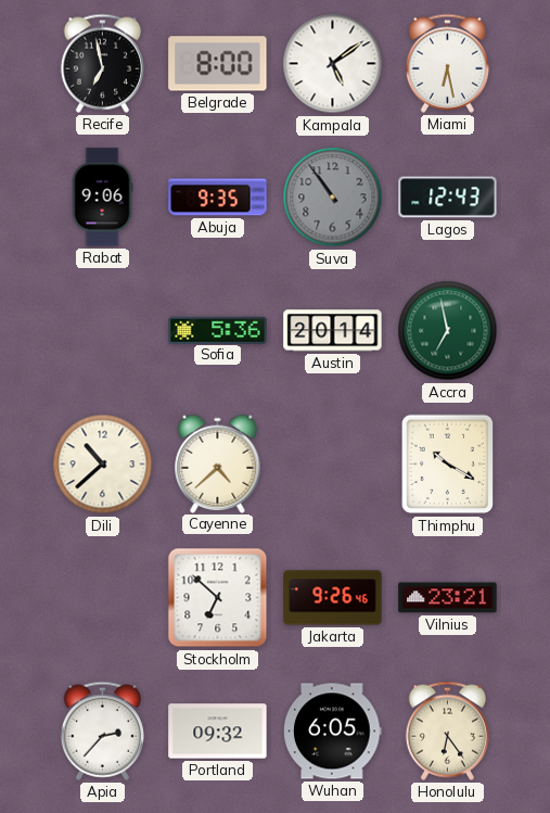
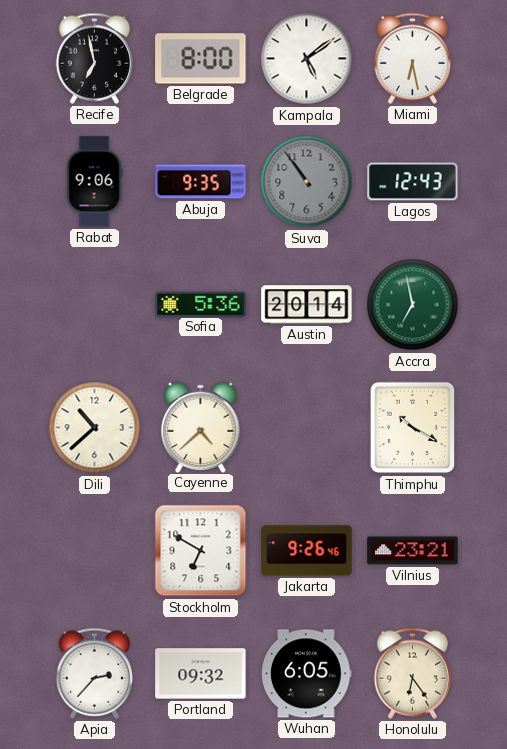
Stockholm: 6:52 -> 6:50
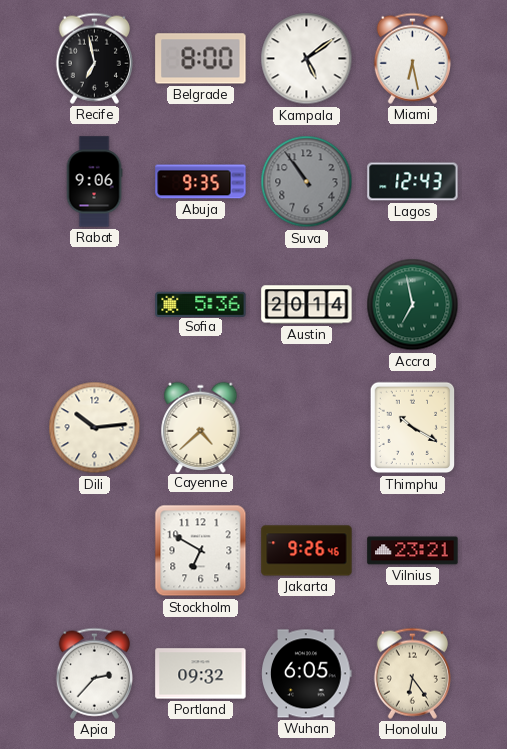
Dili: 10:38 -> 10:14
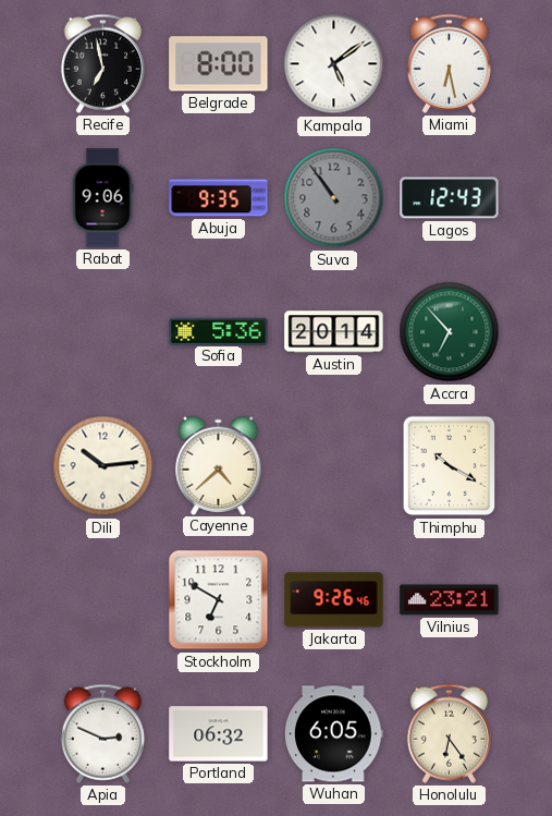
Accra: 6:58 -> 6:53
Apia: 2:37 -> 2:49
Portland: 09:32 -> 06:32
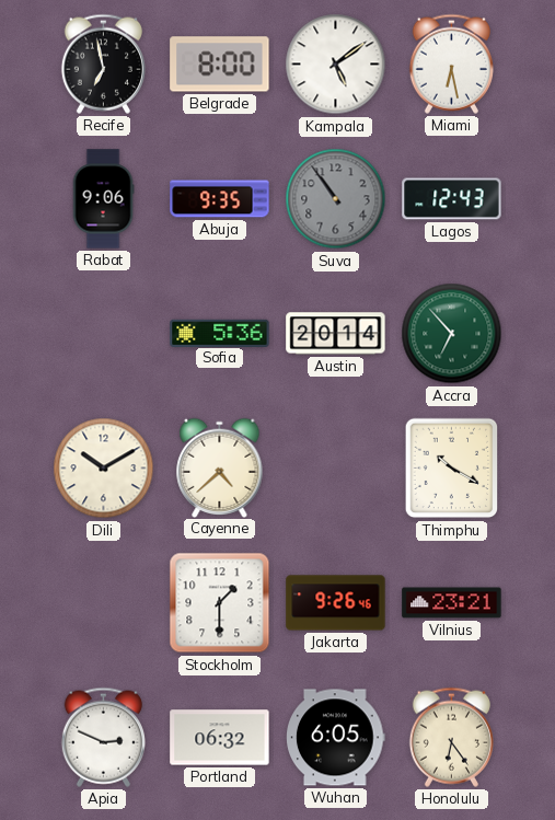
Dili: 10:14 -> 10:10
Stockholm: 6:50 -> 1:30
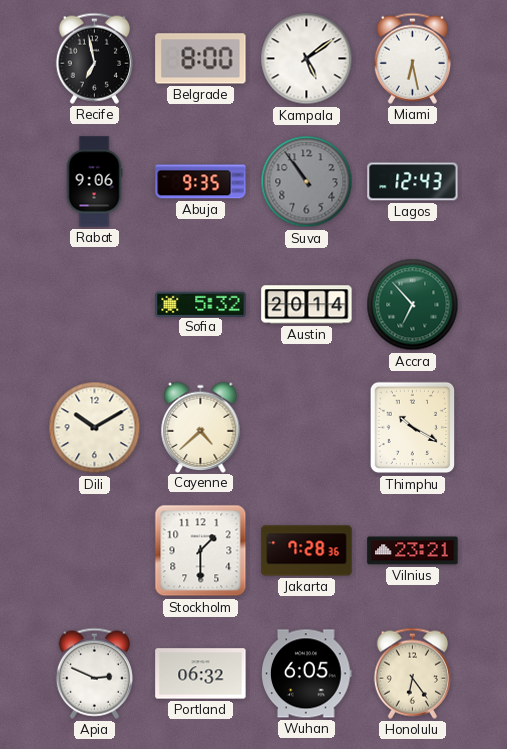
Sofia: 5:36 -> 5:32
Jakarta: 9:26 -> 7:28
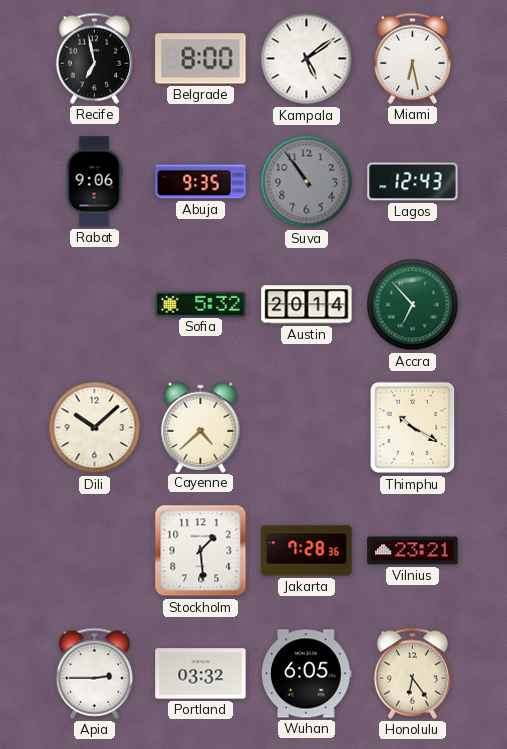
Dili: 10:10 -> 10:08
Stockholm: 1:30 -> 1:29
Apia: 2:49 -> 2:45
Portland: 06:32 -> 03:32
